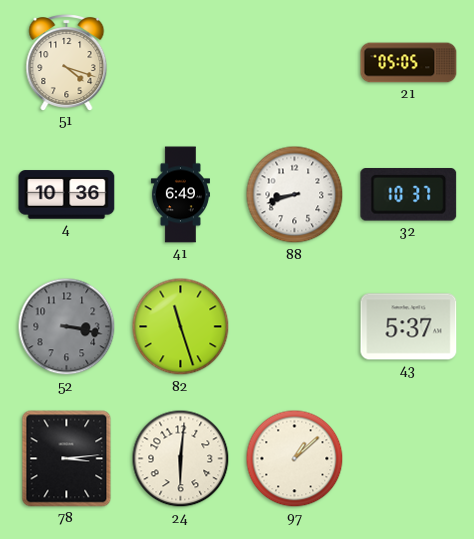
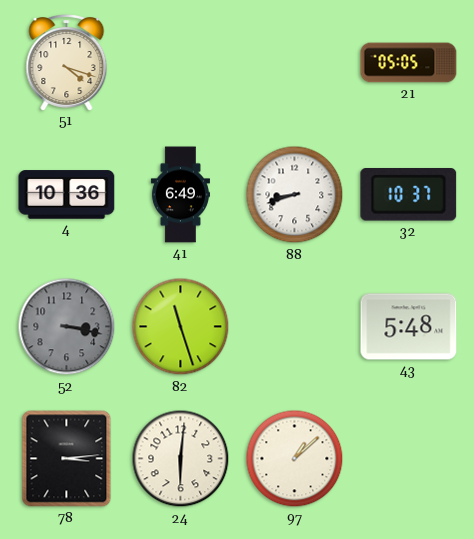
43: 5:37 -> 5:48
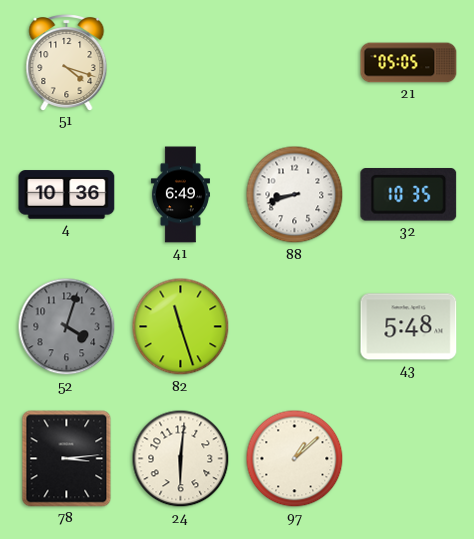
32: 10:37 -> 10:35
52: 3:17 -> 4:03
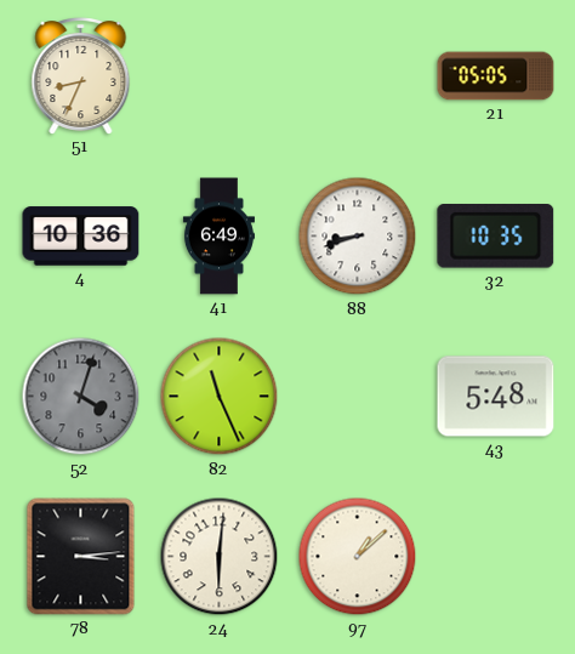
51: 4:18 -> 8:34
82: 11:27 -> 11:26
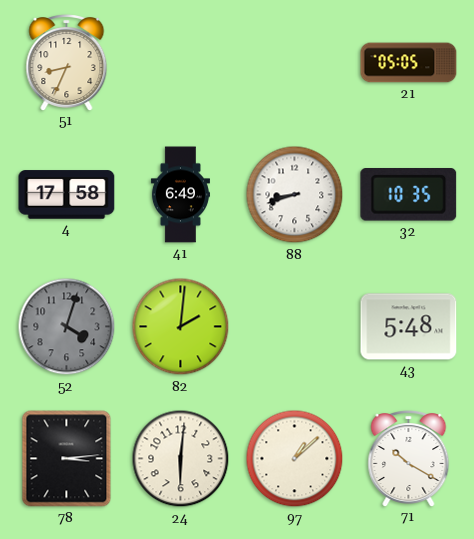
4: 10:36 -> 17:58
82: 11:26 -> 2:01
71: none -> 10:20
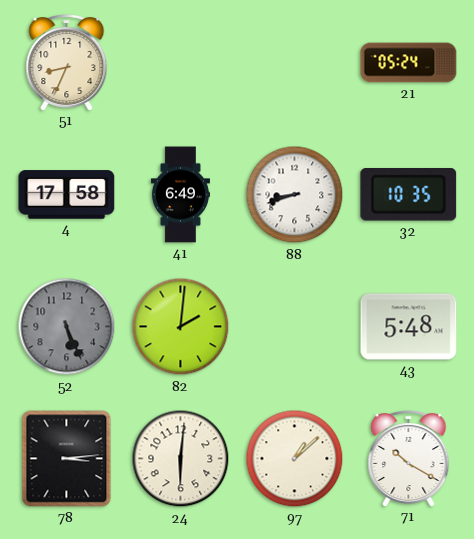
21: 05:05 -> 05:24
52: 4:03 -> 5:26
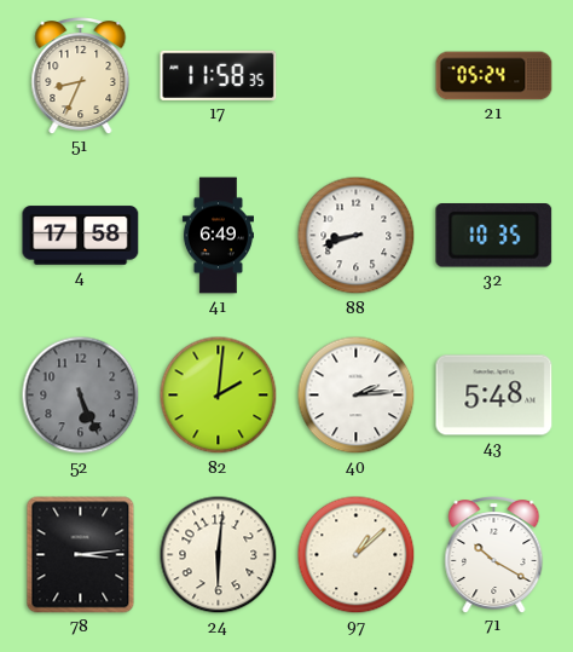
17: none -> 11:58
40: none -> 2:14
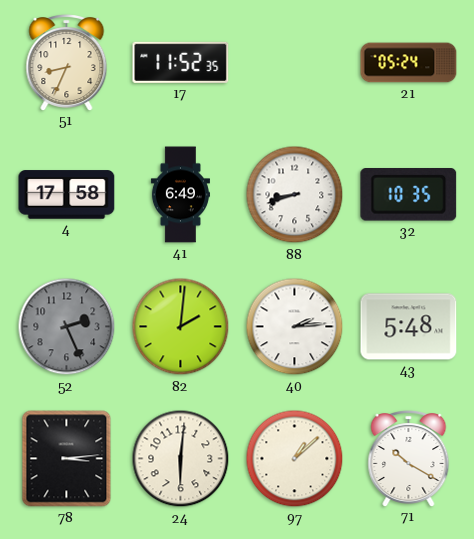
17: 11:58 -> 11:52
52: 5:26 -> 2:26
